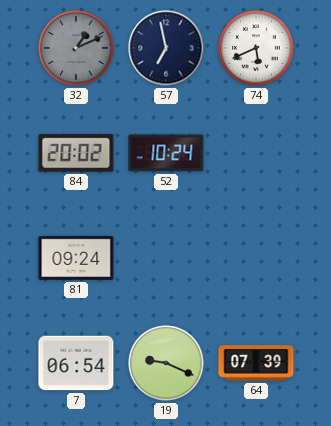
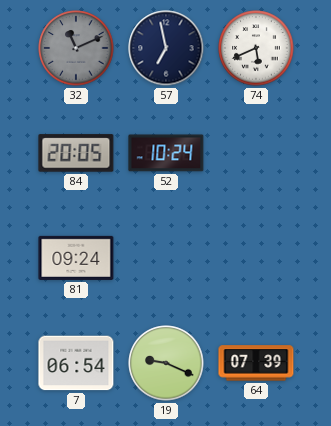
32: 1:11 -> 11:11
84: 20:02 -> 20:05
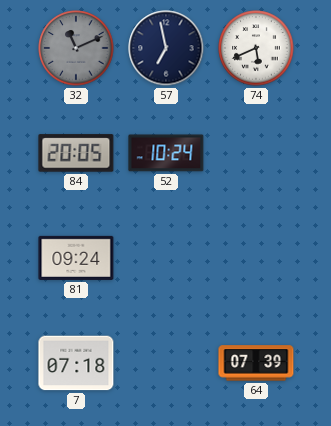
7: 06:54 -> 07:18
19: 9:19 -> none
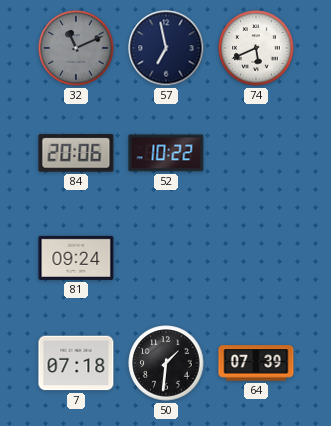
84: 20:05 -> 20:06
52: 10:24 -> 10:22
50: none -> 1:31
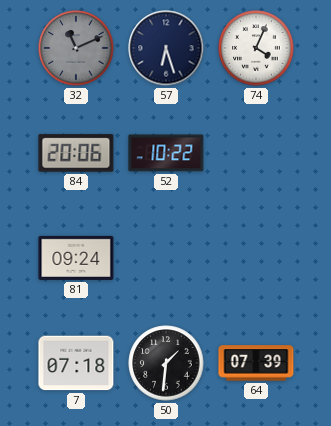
57: 6:58 -> 6:27
74: 5:41 -> 4:04
